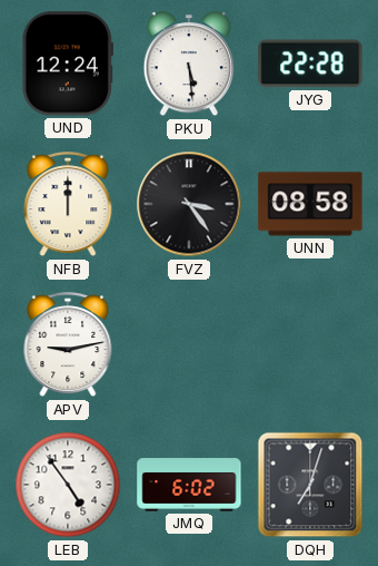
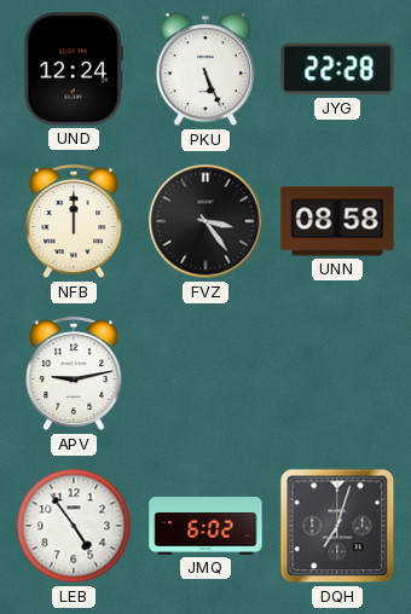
PKU: 5:29 -> 5:26
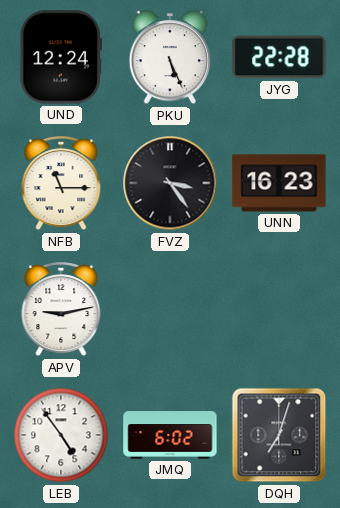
NFB: 12:00 -> 11:15
UNN: 08:58 -> 16:23
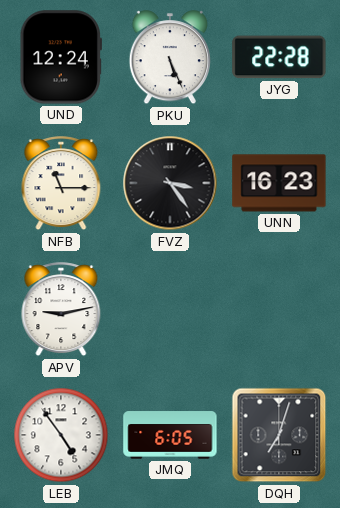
JMQ: 6:02 -> 6:05
